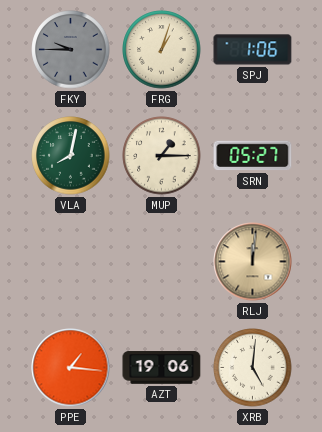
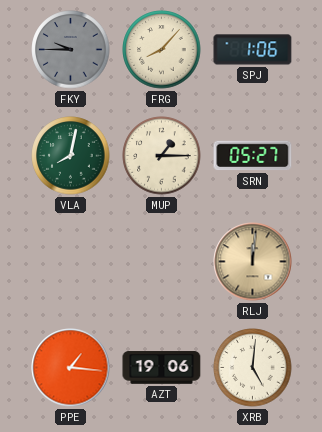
FRG: 1:03 -> 8:07
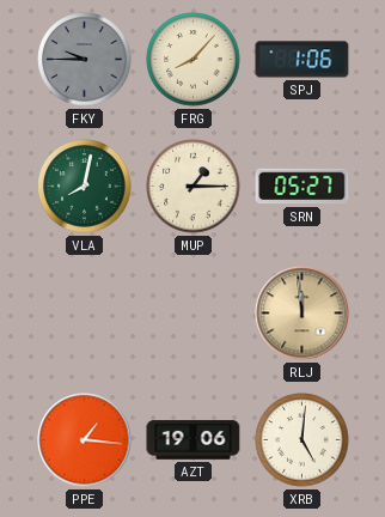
RLJ: 12:01 -> 11:59
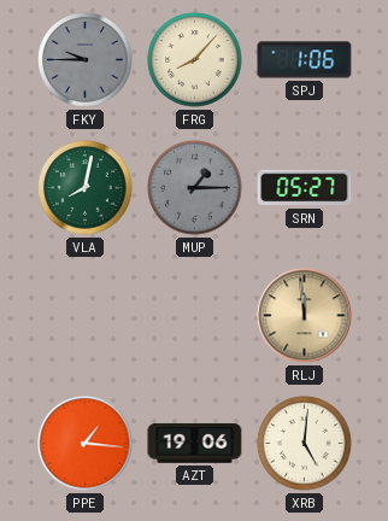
MUP dial: cream -> grey
